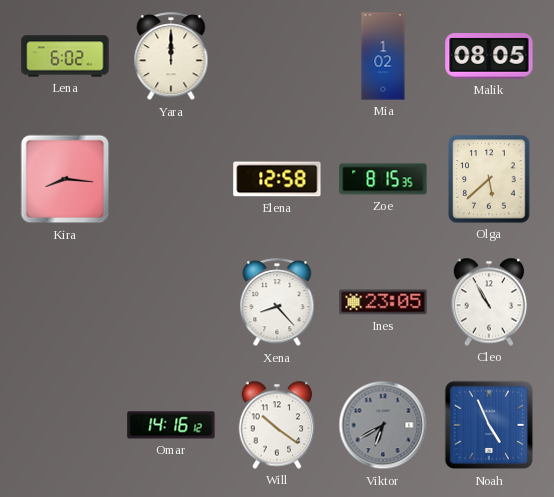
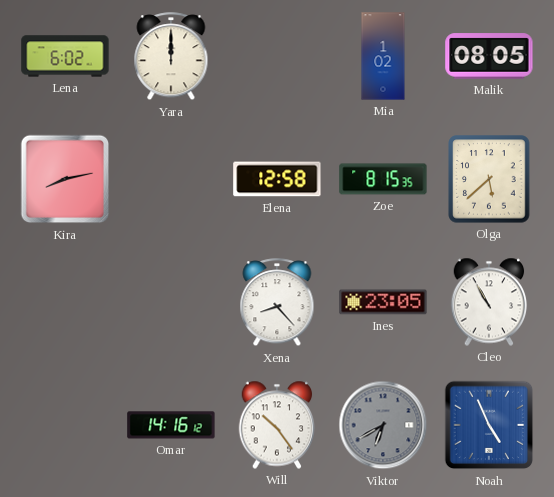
Kira: 8:16 -> 8:13
Will: 10:21 -> 10:24
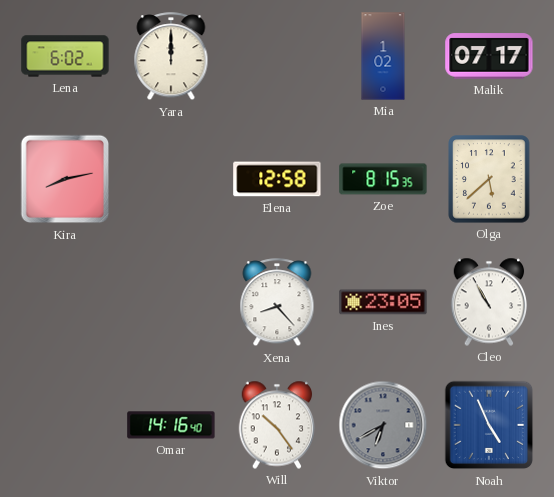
Malik: 08:05 -> 07:17
Omar: 14:16:12 -> 14:16:40
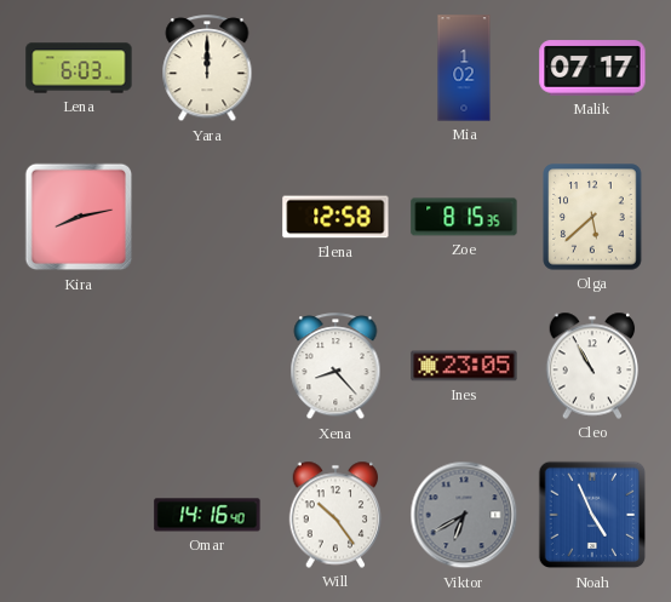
Lena: 6:02 -> 6:03
